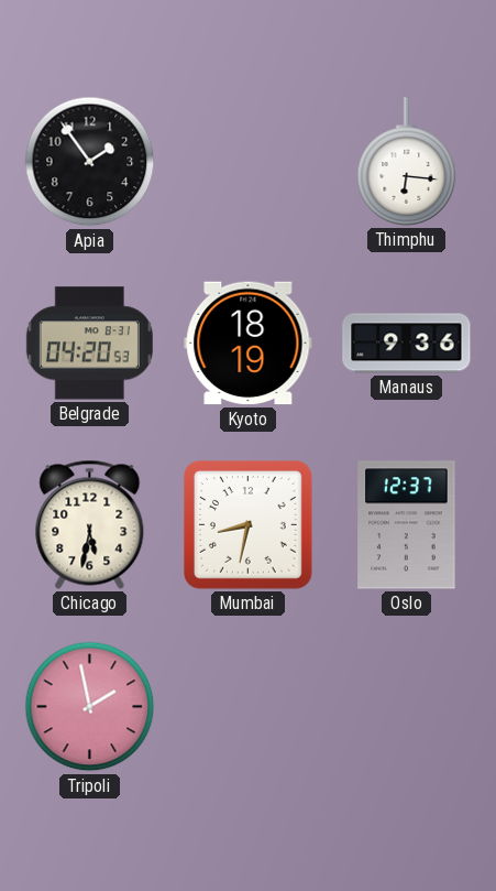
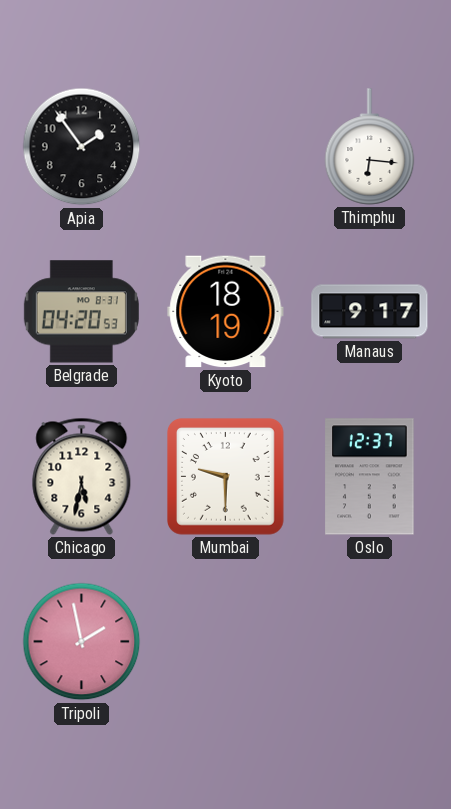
Manaus: 9:36 -> 9:17
Mumbai: 8:32 -> 9:30
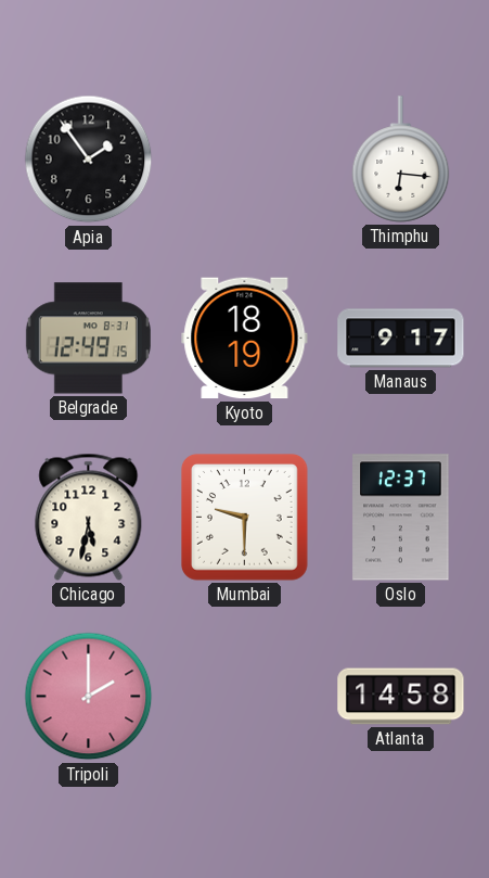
Belgrade: 04:20 -> 12:49
Tripoli: 1:58 -> 2:00
Atlanta: none -> 14:58
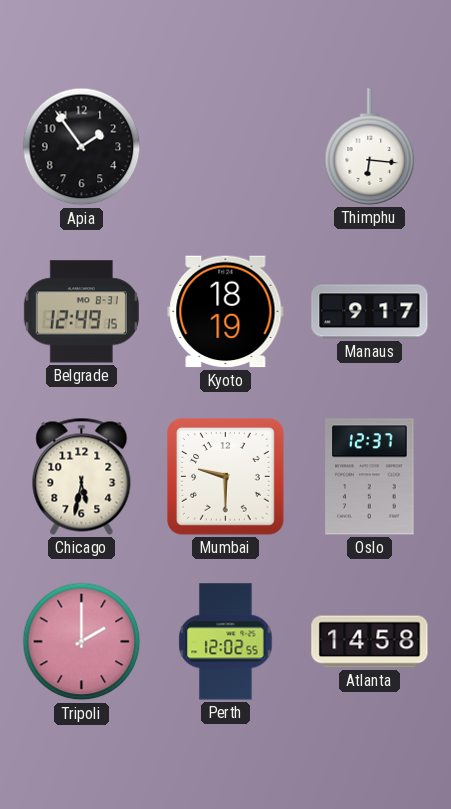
Perth: none -> 12:02
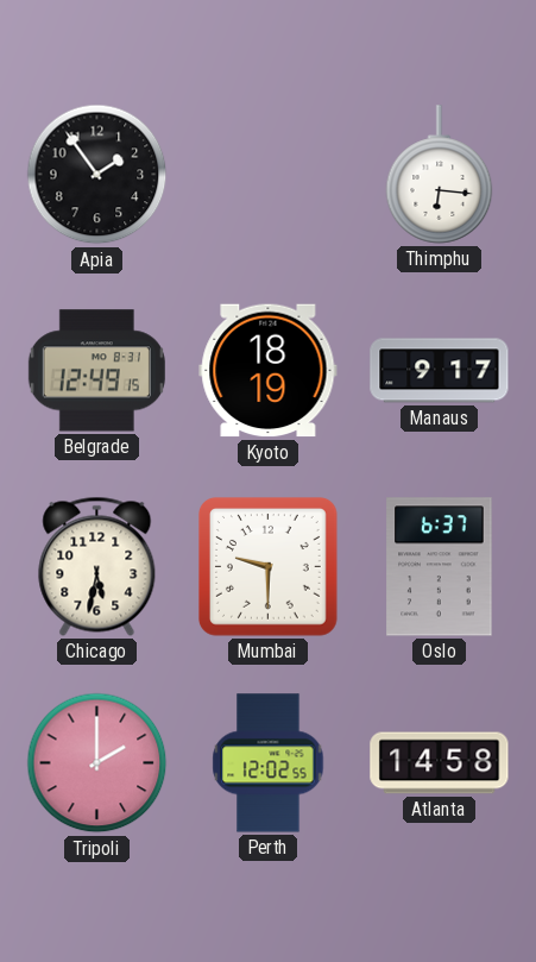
Oslo: 12:37 -> 6:37
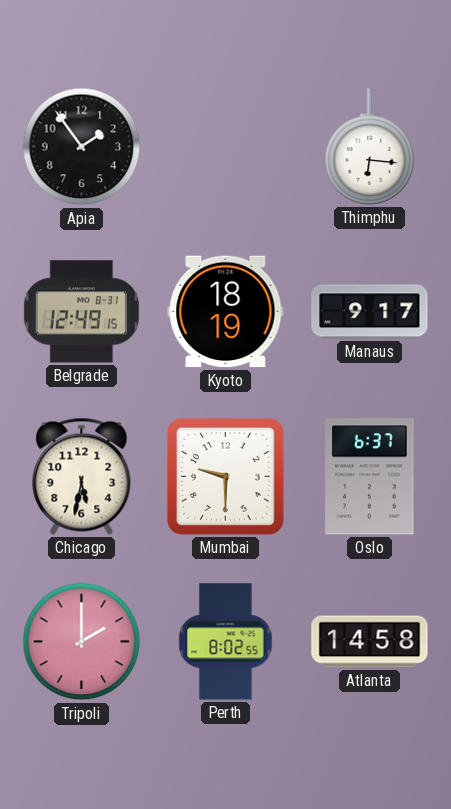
Perth: 12:02 -> 8:02
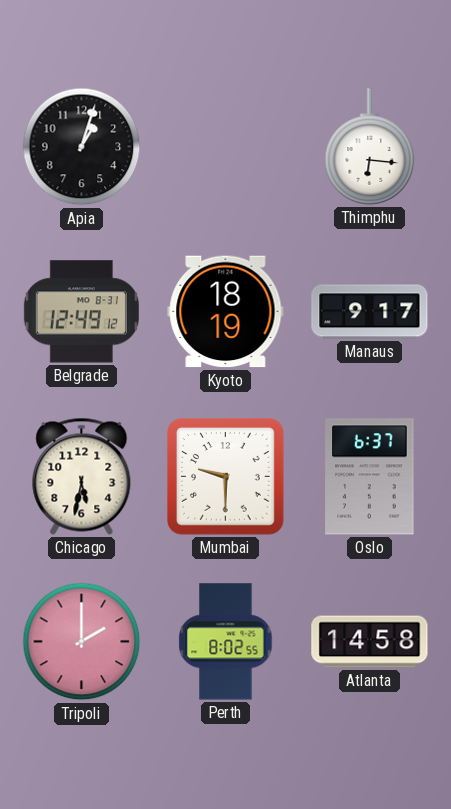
Apia: 1:54 -> 1:03
Belgrade: 12:49:15 -> 12:49:12
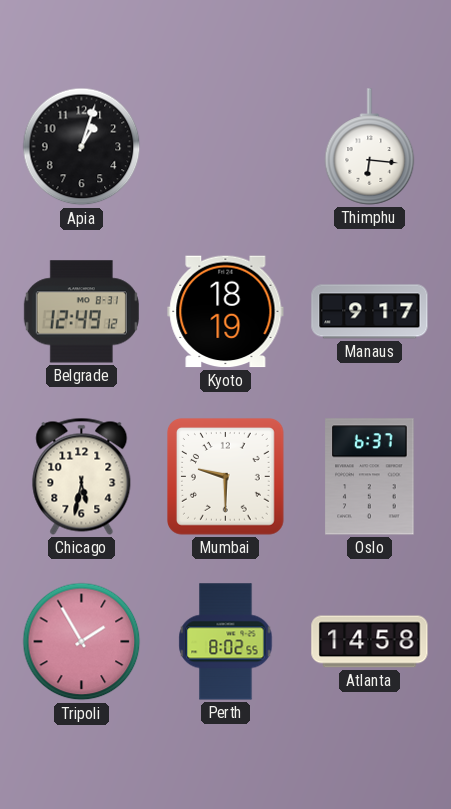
Tripoli: 2:00 -> 1:55
